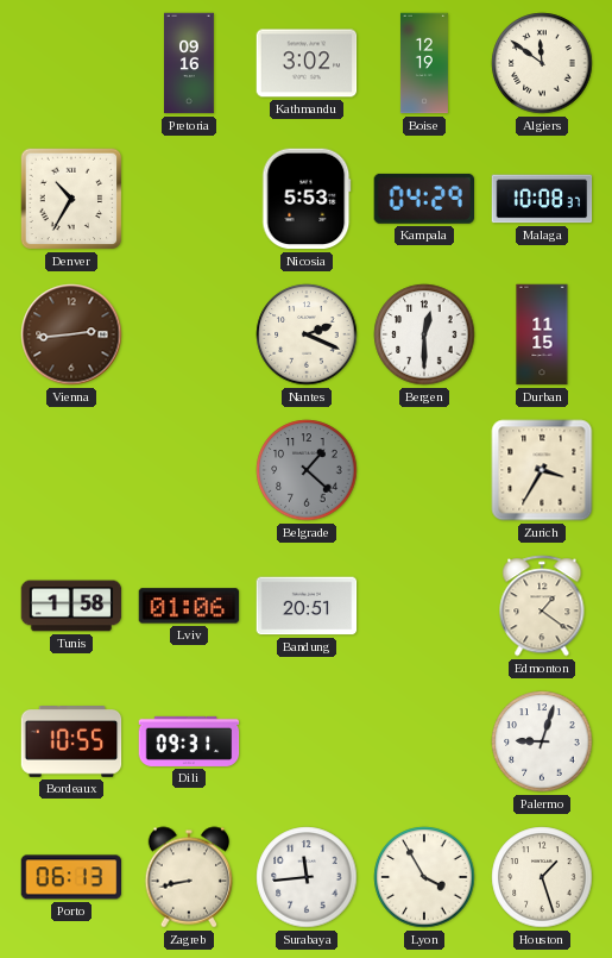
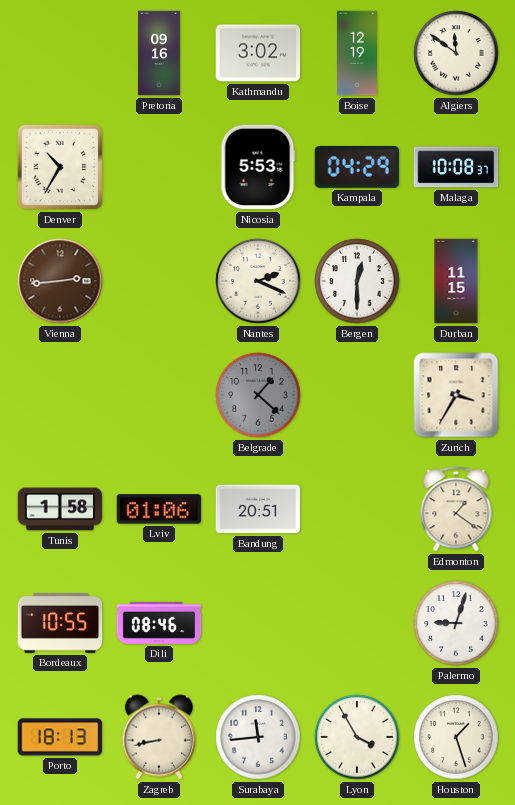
Dili: 09:31 -> 08:46
Porto: 06:13 -> 18:13
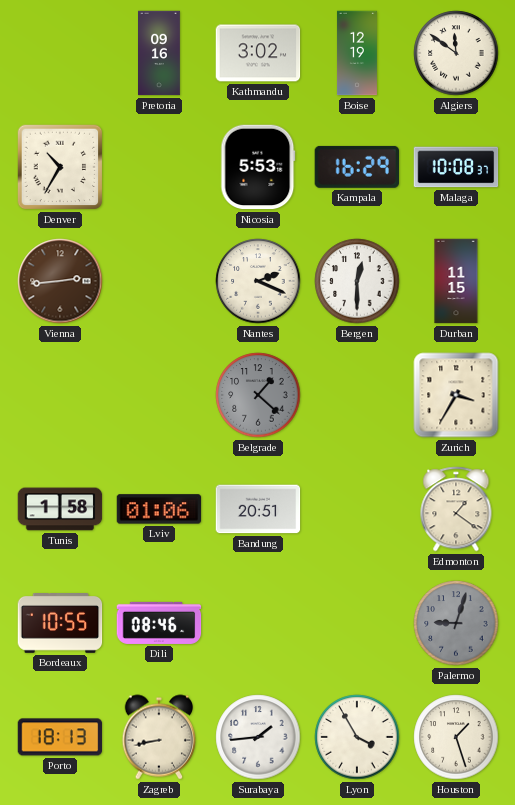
Kampala: 04:29 -> 16:29
Palermo dial: white -> grey
Surabaya: 11:44 -> 1:44
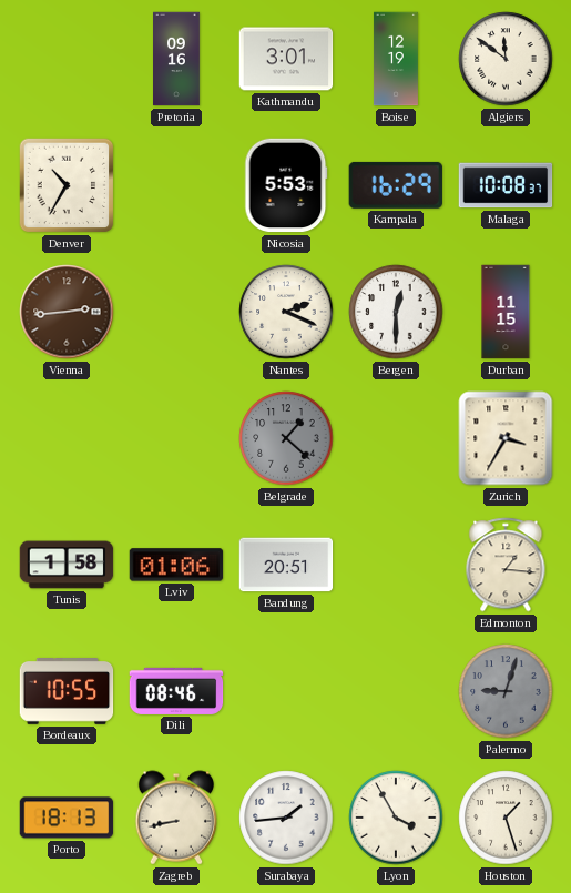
Kathmandu: 3:02 -> 3:01
Edmonton: 1:21 -> 1:16
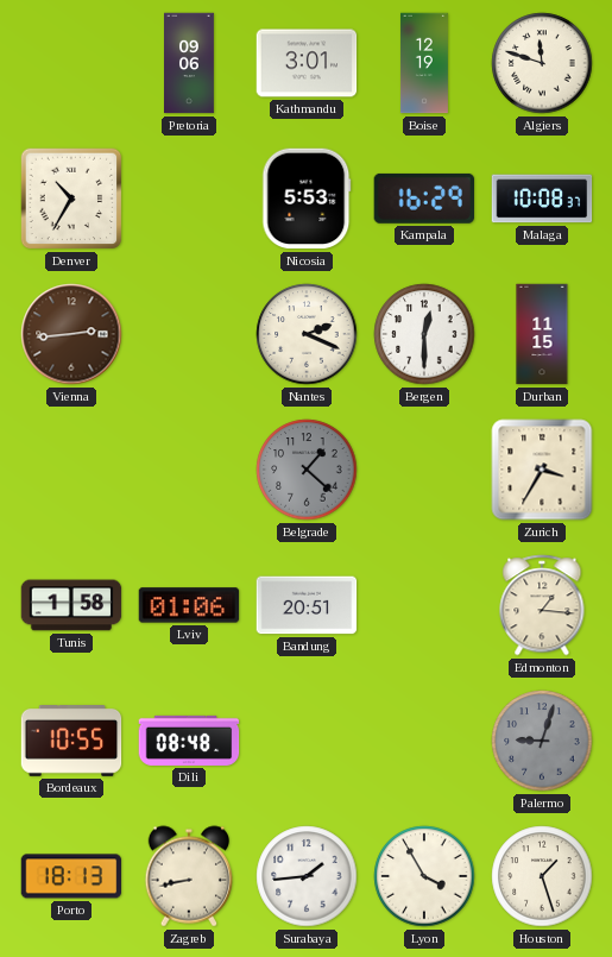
Pretoria: 09:16 -> 09:06
Algiers: 11:51 -> 11:48
Dili: 08:46 -> 08:48
